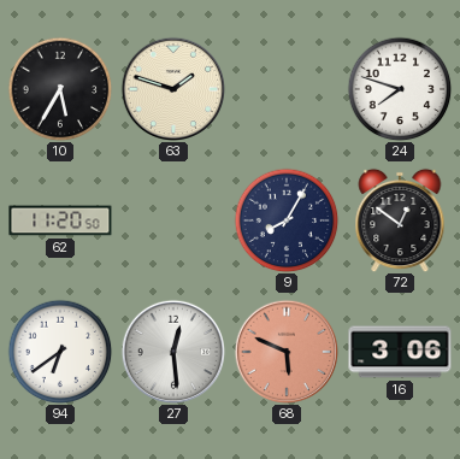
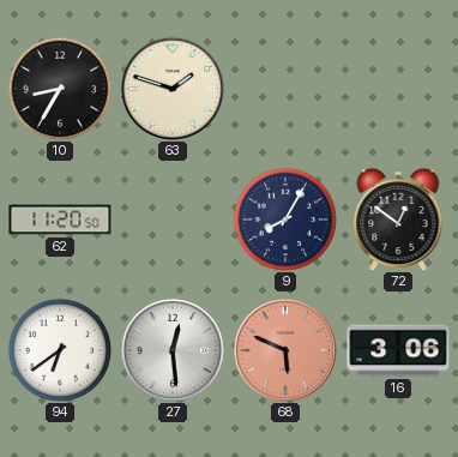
10: 5:35 -> 8:35
24: 7:48 -> none
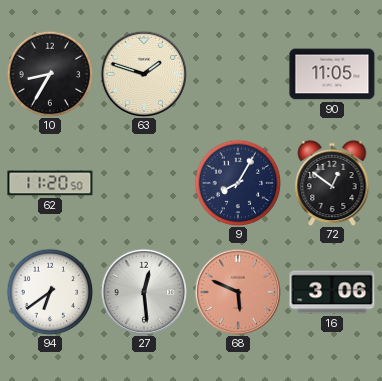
90: none -> 11:05
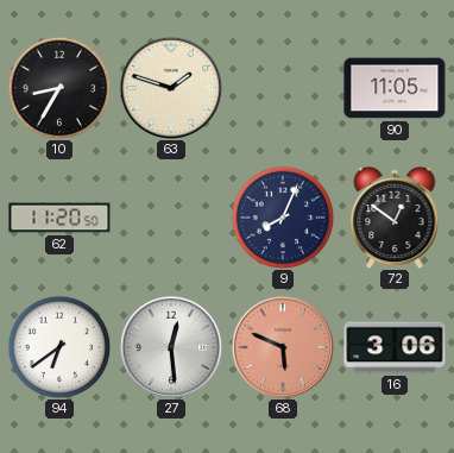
9: 8:05 -> 8:04
